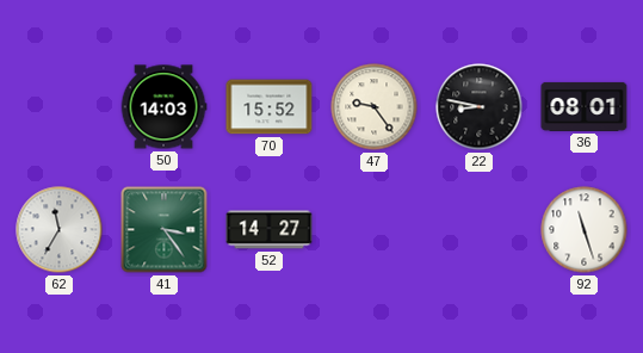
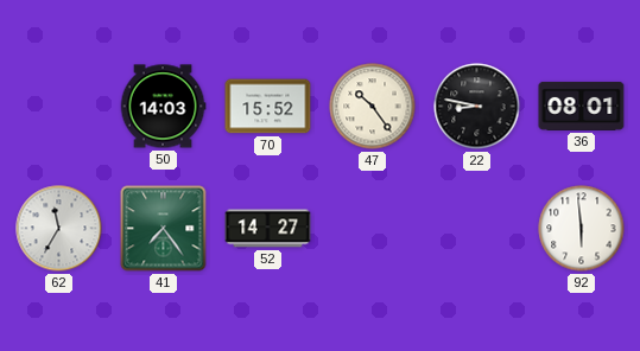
47: 9:24 -> 10:24
41: 3:24 -> 7:24
92: 11:27 -> 5:59
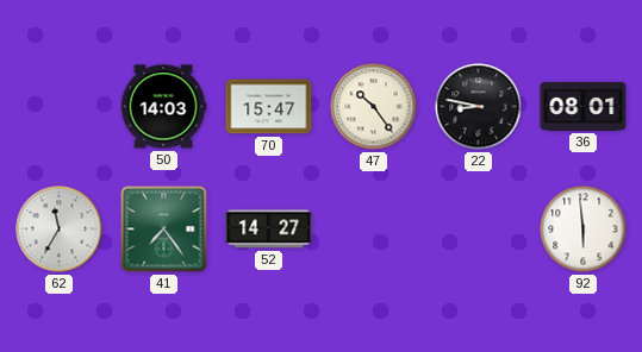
70: 15:52 -> 15:47
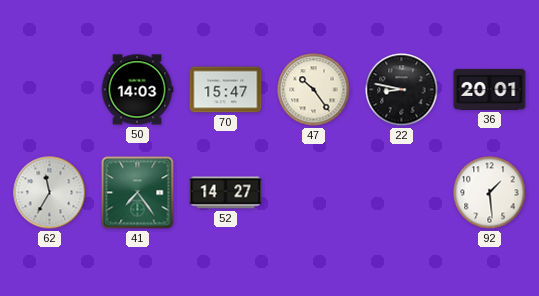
36: 08:01 -> 20:01
92: 5:59 -> 1:29
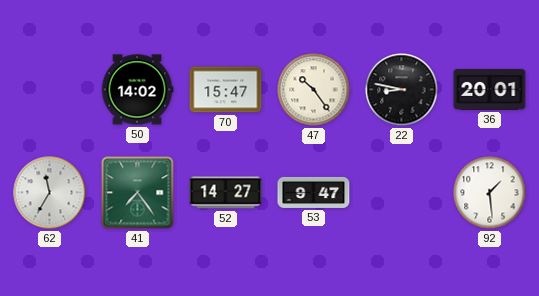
50: 14:03 -> 14:02
53: none -> 9:47
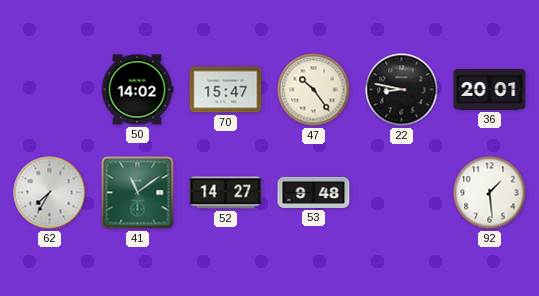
62: 11:35 -> 7:35
41: 7:24 -> 11:09
53: 9:47 -> 9:48
